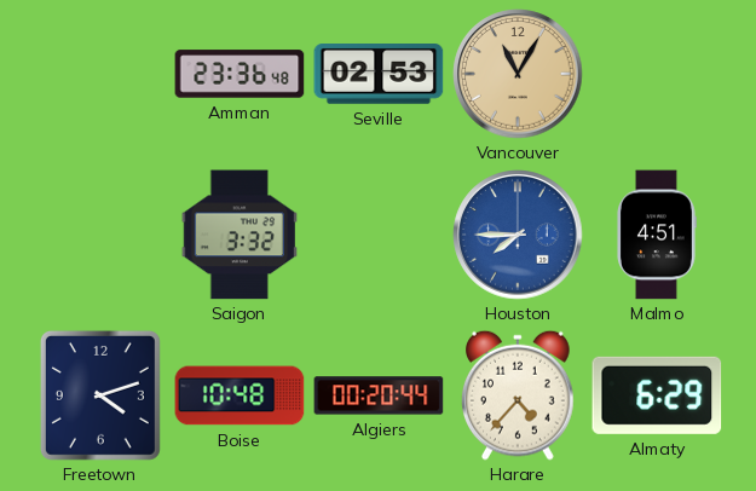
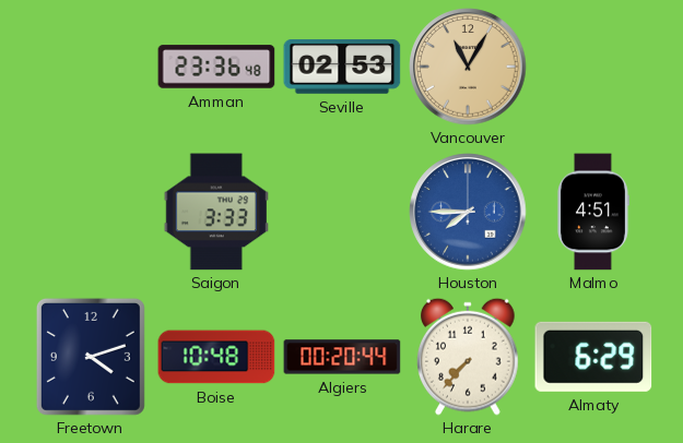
Saigon: 3:32 -> 3:33
Harare: 4:37 -> 7:37
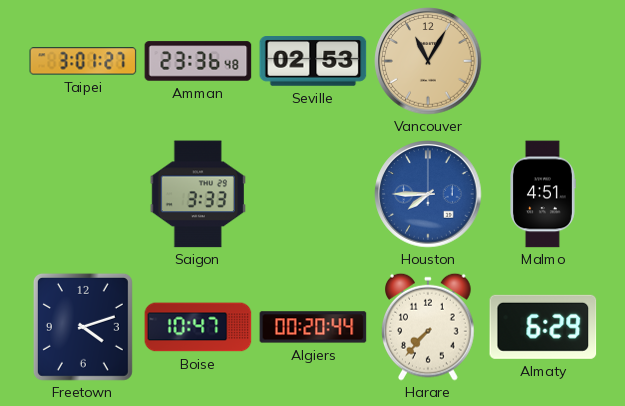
Taipei: none -> 3:01
Boise: 10:48 -> 10:47
